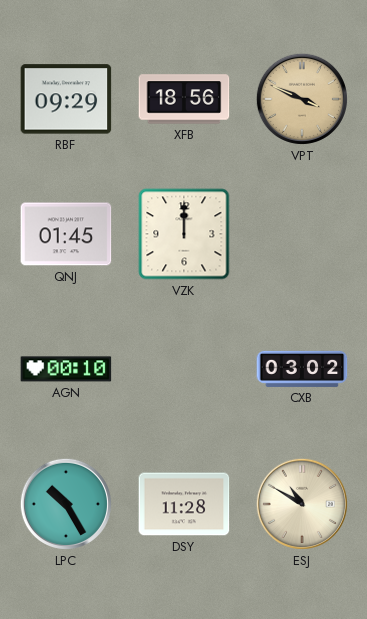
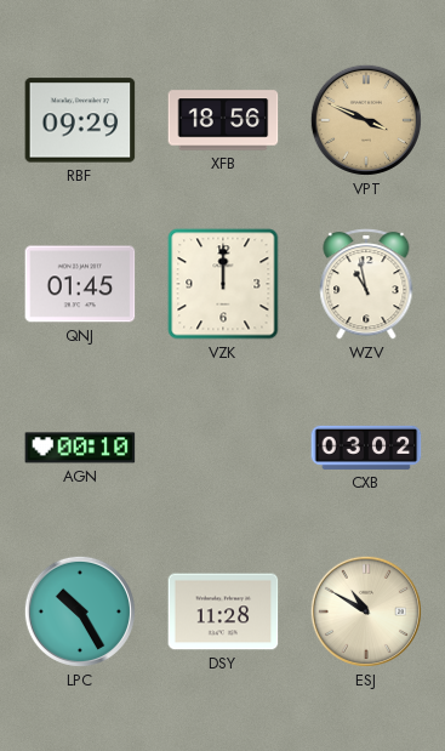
WZV: none -> 10:58
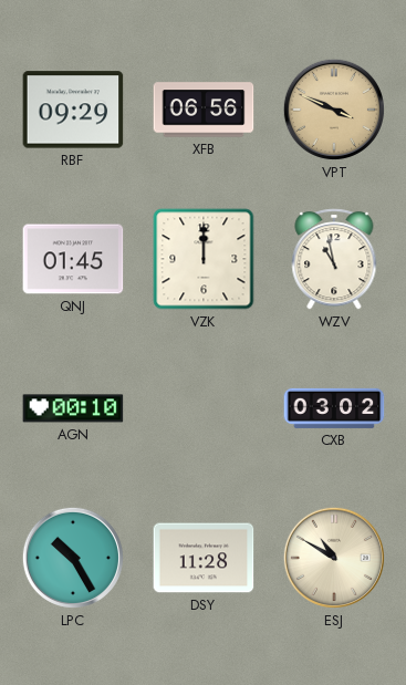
XFB: 18:56 -> 06:56
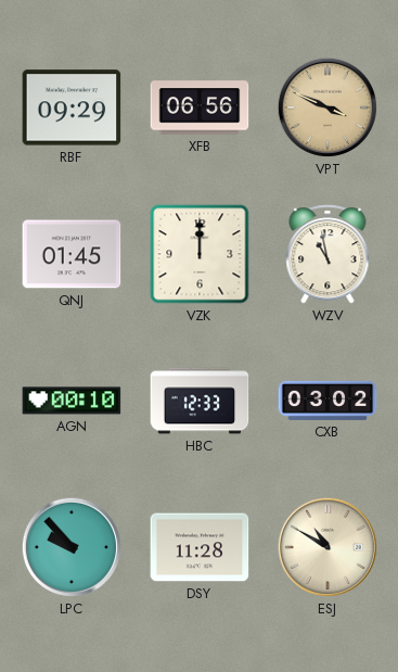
HBC: none -> 12:33
LPC: 10:25 -> 9:53
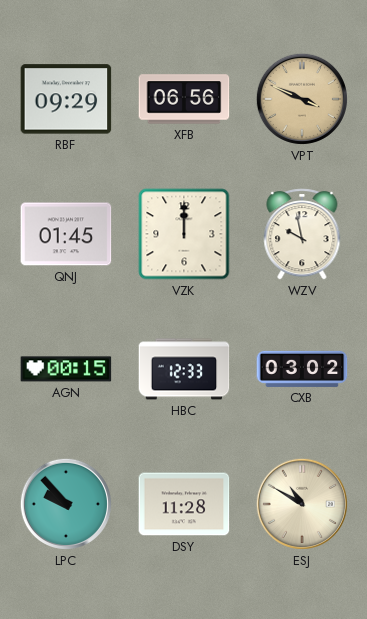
WZV: 10:58 -> 9:58
AGN: 00:10 -> 00:15
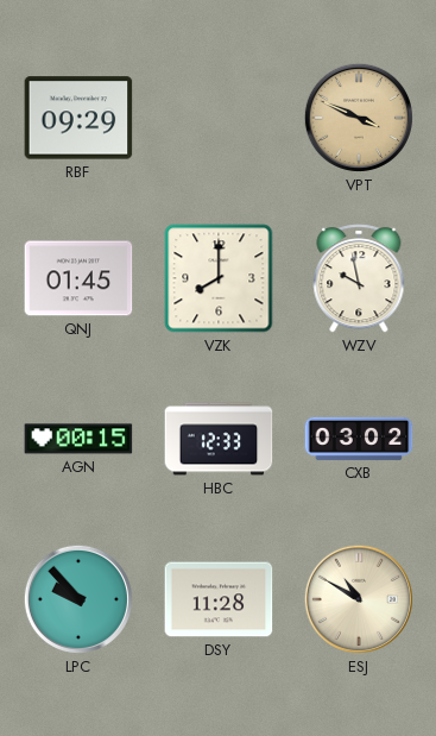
XFB: 06:56 -> none
VZK: 12:00 -> 8:00
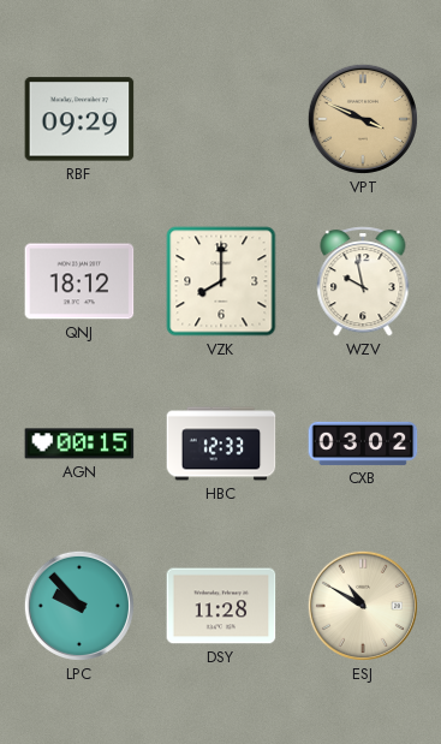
QNJ: 01:45 -> 18:12
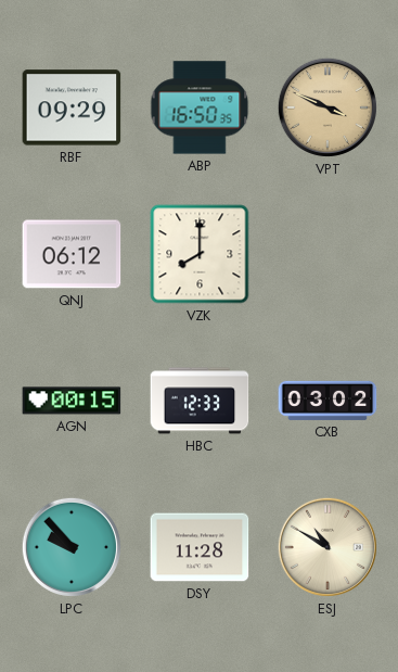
ABP: none -> 16:50
QNJ: 18:12 -> 06:12
WZV: 9:58 -> none
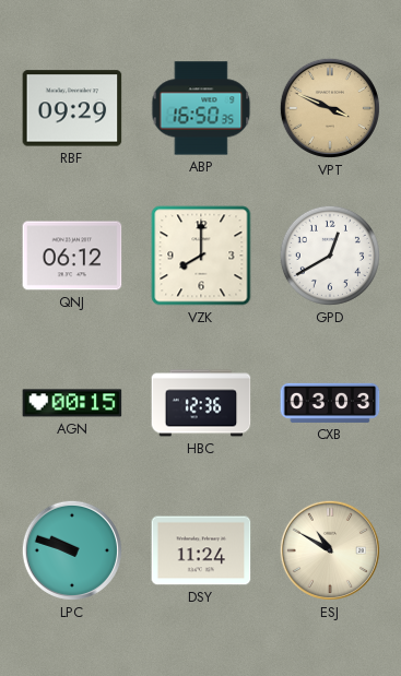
GPD: none -> 12:40
HBC: 12:33 -> 12:36
CXB: 03:02 -> 03:03
LPC: 9:53 -> 9:48
DSY: 11:28 -> 11:24
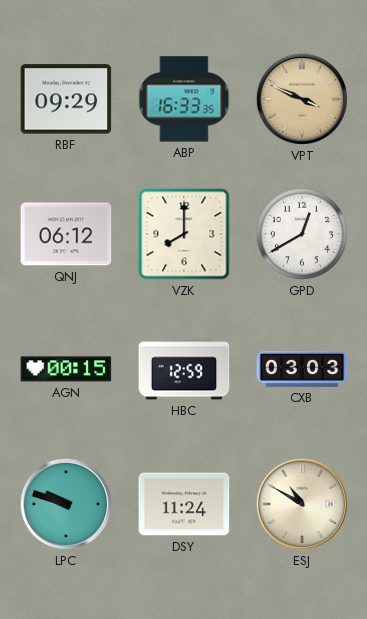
ABP: 16:50 -> 16:33
HBC: 12:36 -> 12:59
